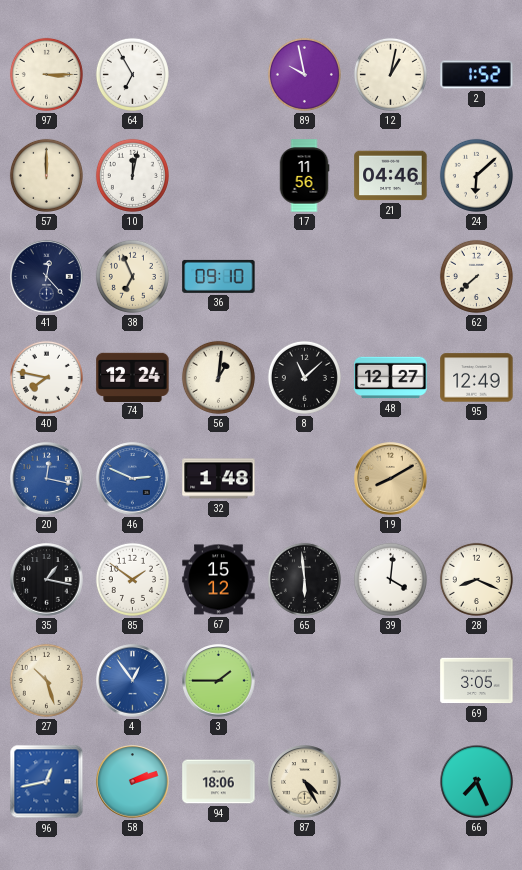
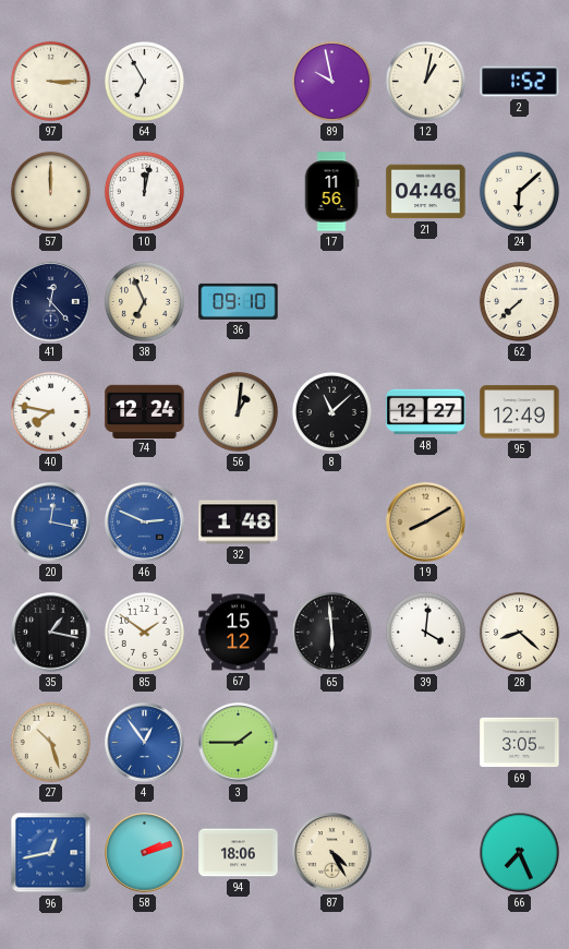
28: 8:19 -> 8:22
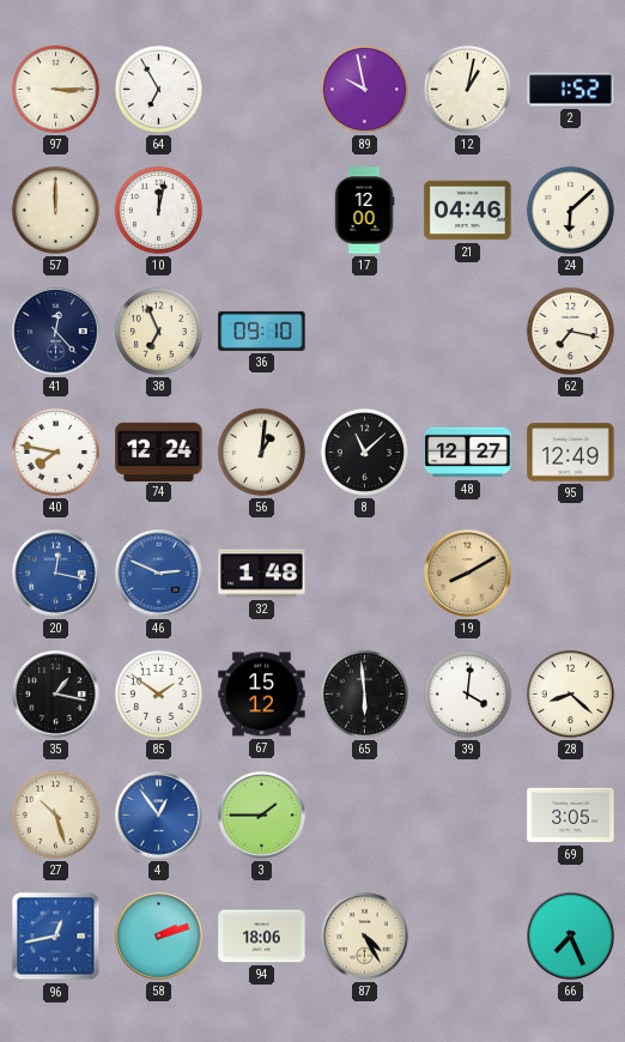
17: 11:56 -> 12:00
62: 7:38 -> 7:17
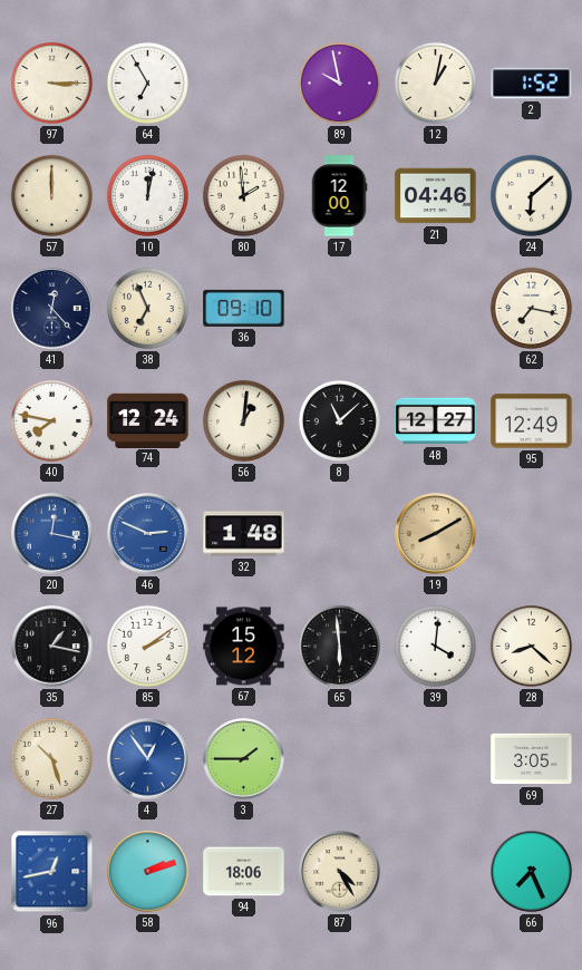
80: none -> 1:59
85: 1:51 -> 2:09
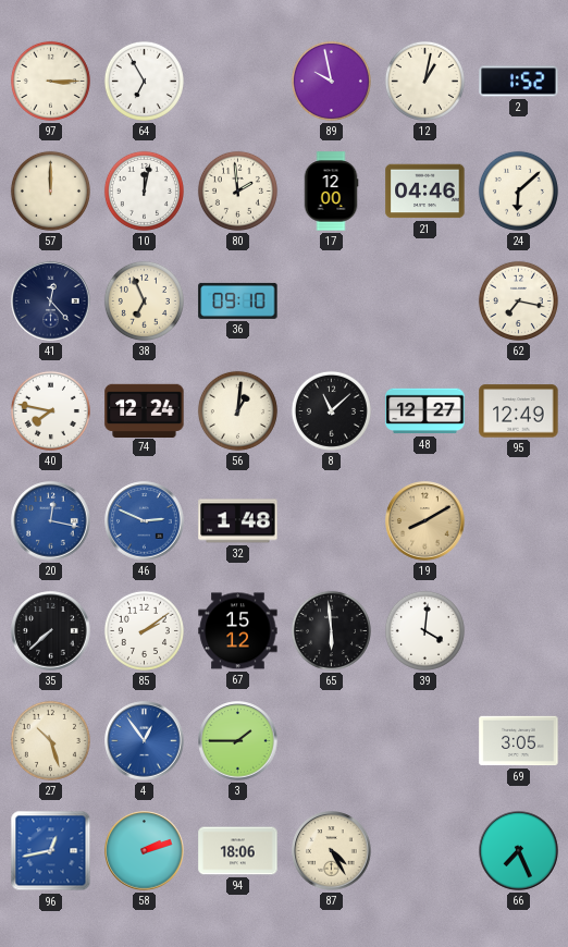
35: 1:17 -> 7:38
28: 8:22 -> none
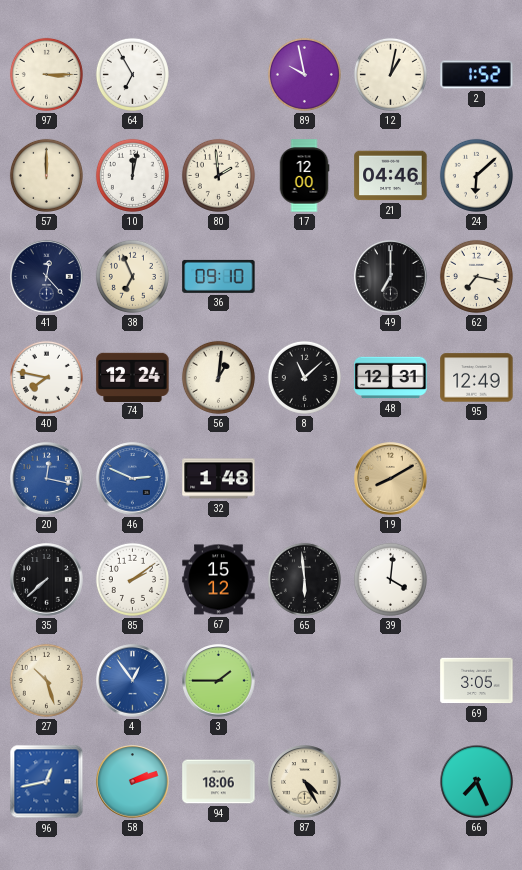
49: none -> 7:00
48: 12:27 -> 12:31
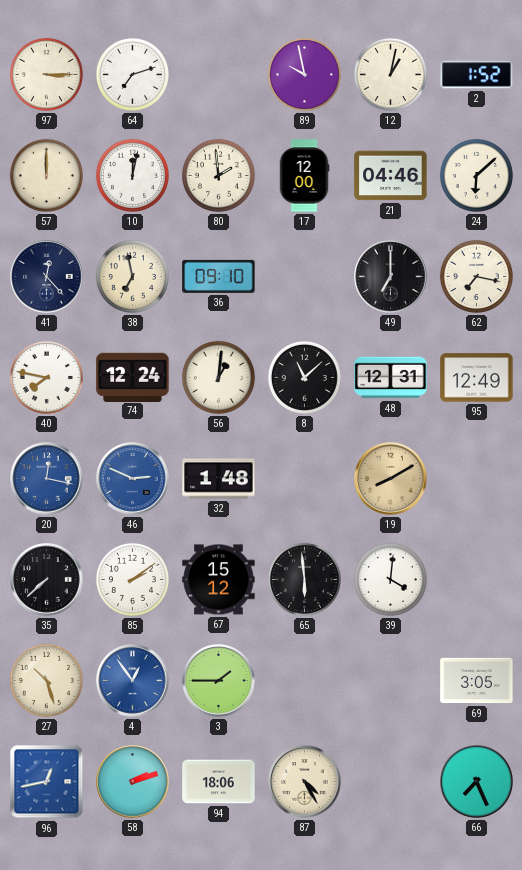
64: 6:55 -> 7:12
38: 6:56 -> 6:58
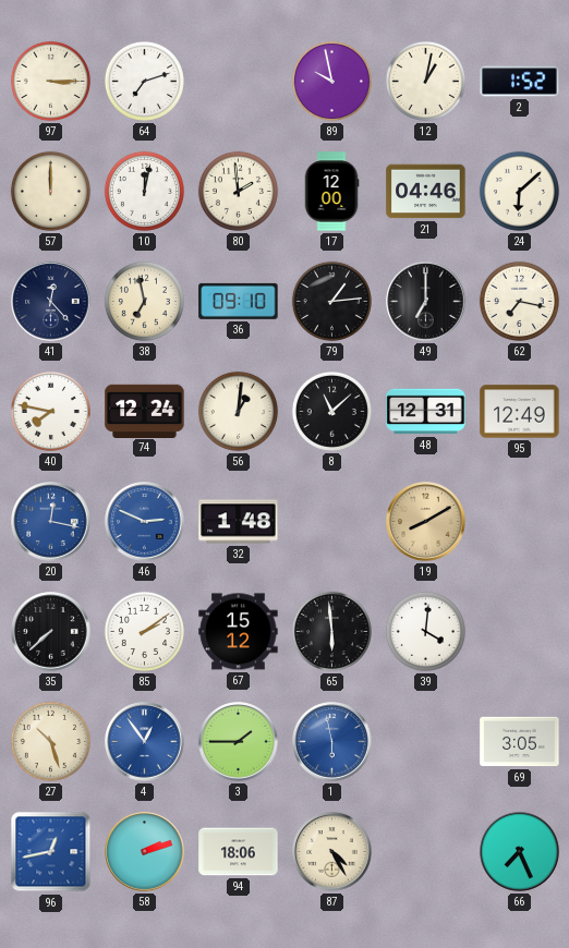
79: none -> 1:14
1: none -> 5:58
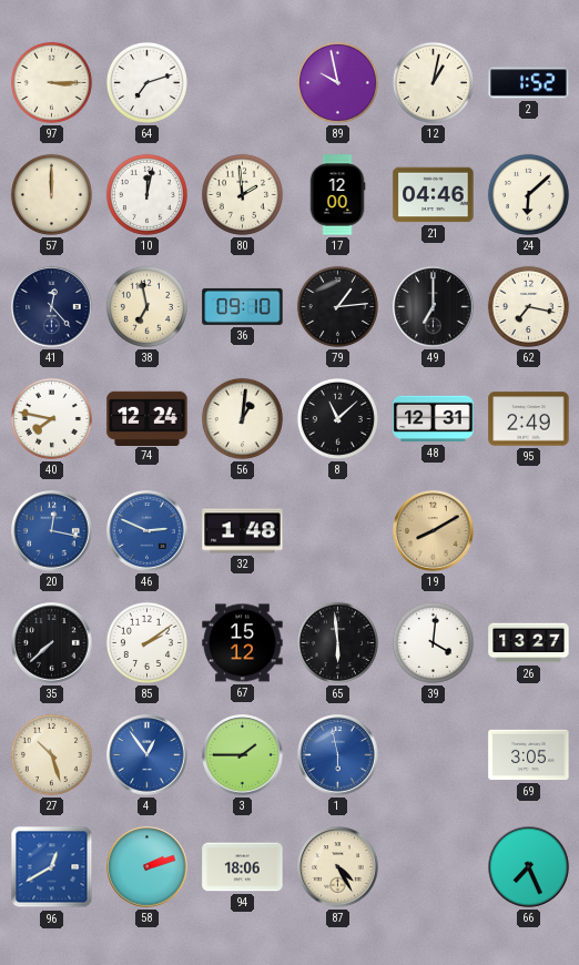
95: 12:49 -> 2:49
26: none -> 13:27
96: 12:43 -> 12:40
